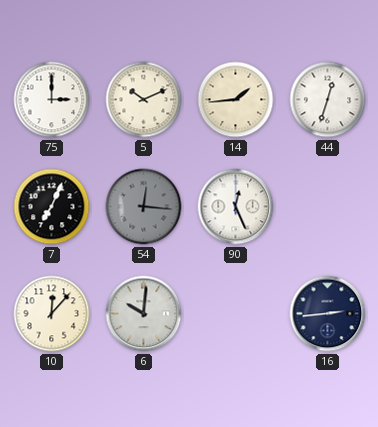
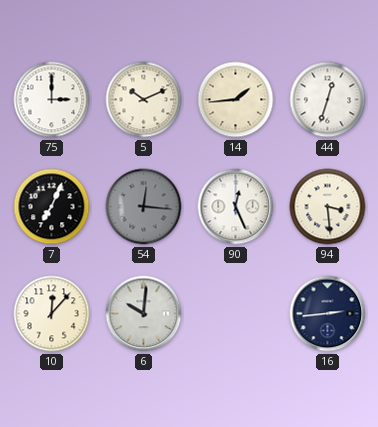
94: none -> 3:29
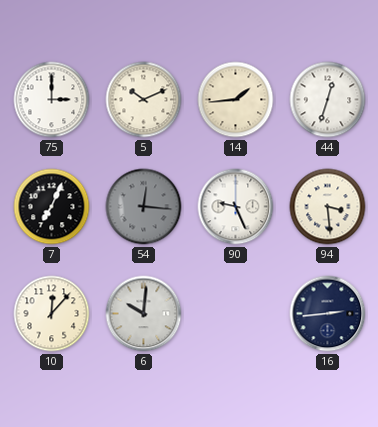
90: 12:26 -> 9:26
